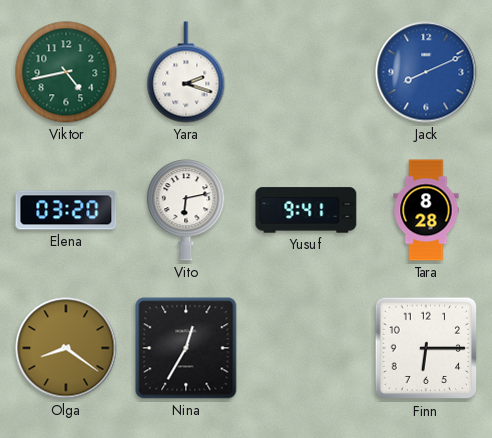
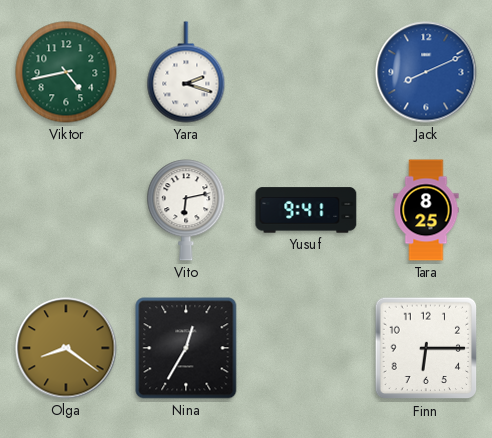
Elena: 03:20 -> none
Tara: 8:28 -> 8:25
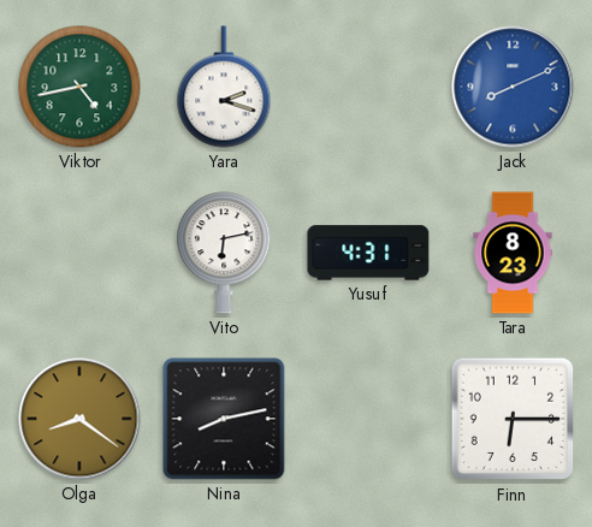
Yusuf: 9:41 -> 4:31
Tara: 8:25 -> 8:23
Nina: 12:35 -> 8:13
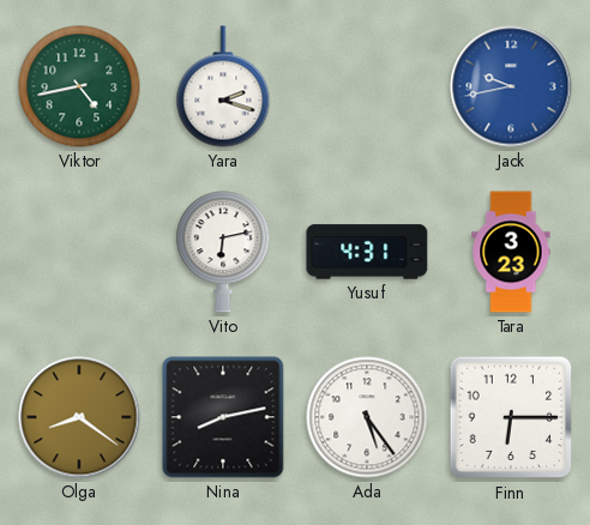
Jack: 8:11 -> 9:43
Tara: 8:23 -> 3:23
Ada: none -> 5:24
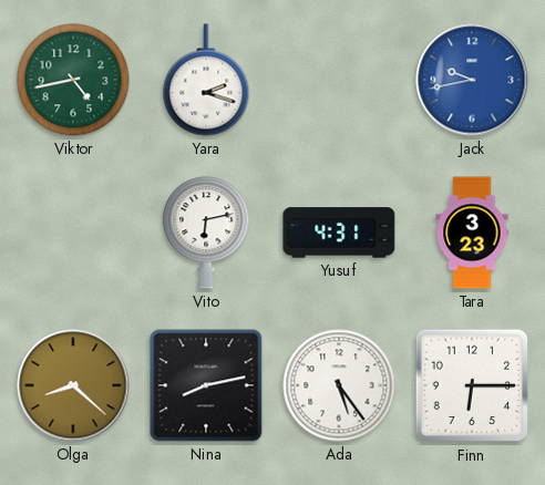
Olga: 8:21 -> 8:22
